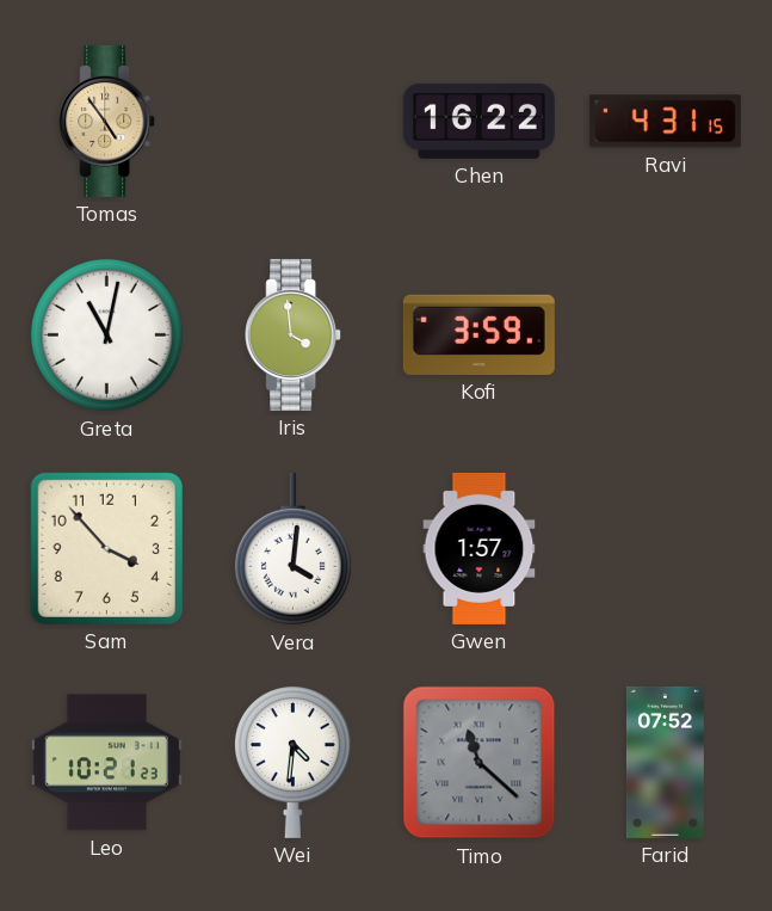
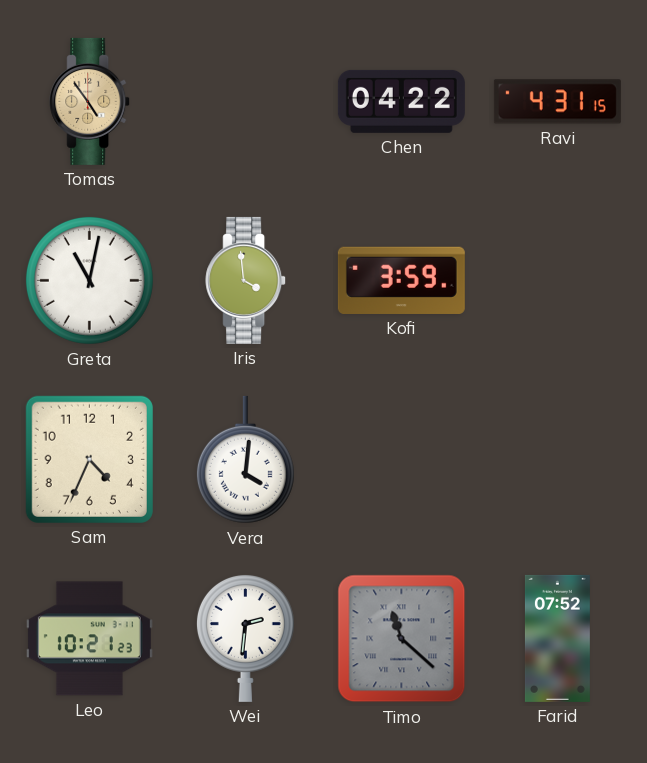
Chen: 16:22 -> 04:22
Sam: 3:53 -> 4:34
Gwen: 1:57 -> none
Wei: 4:31 -> 2:31
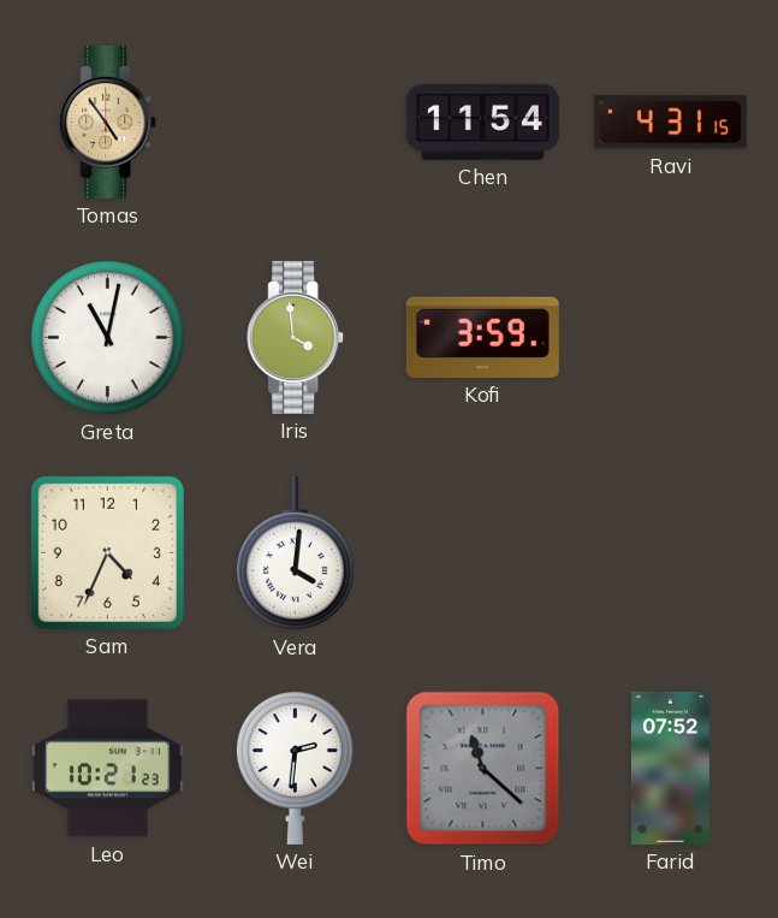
Chen: 04:22 -> 11:54
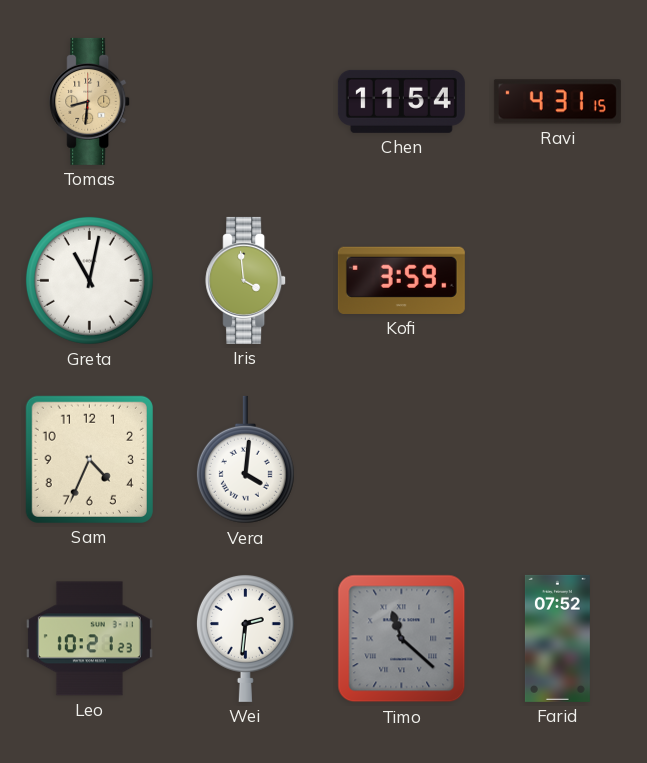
Tomas: 4:54 -> 8:31
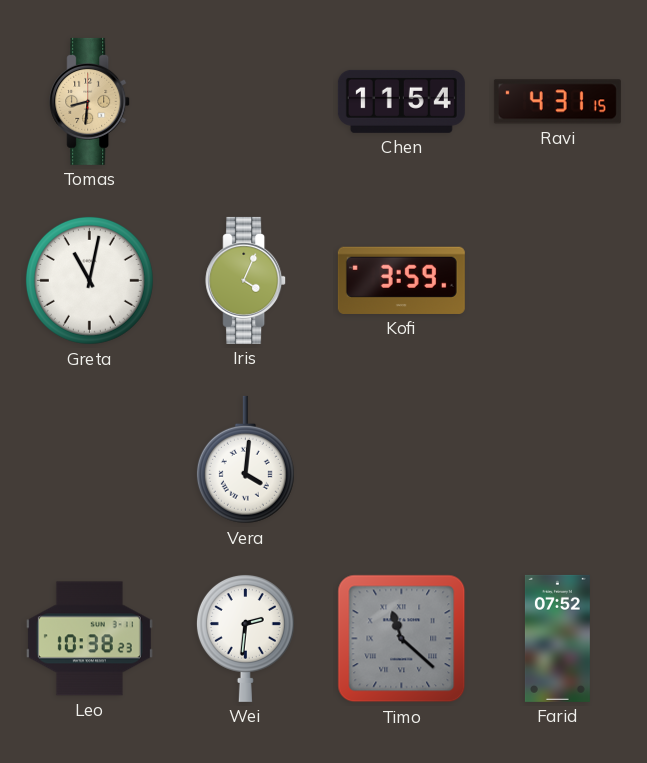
Iris: 3:59 -> 4:04
Sam: 4:34 -> none
Leo: 10:21 -> 10:38
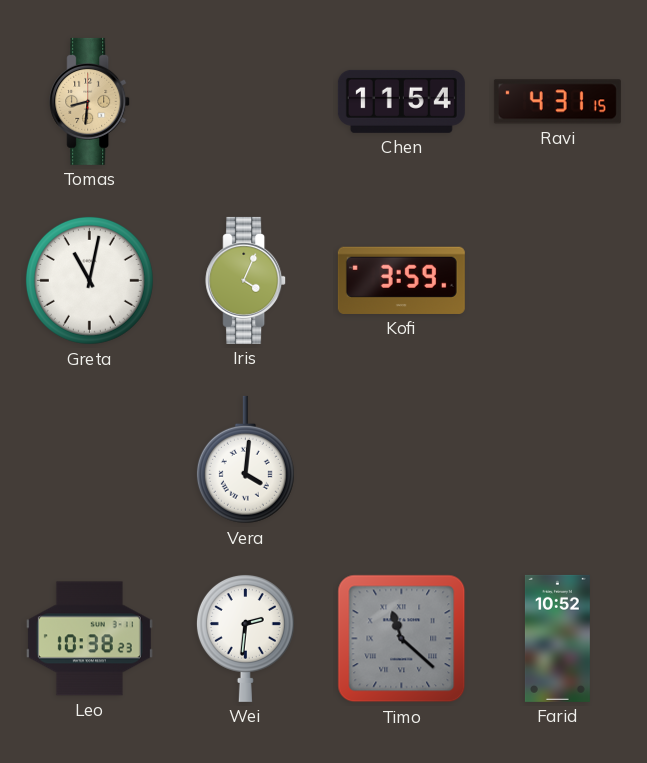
Farid: 07:52 -> 10:52
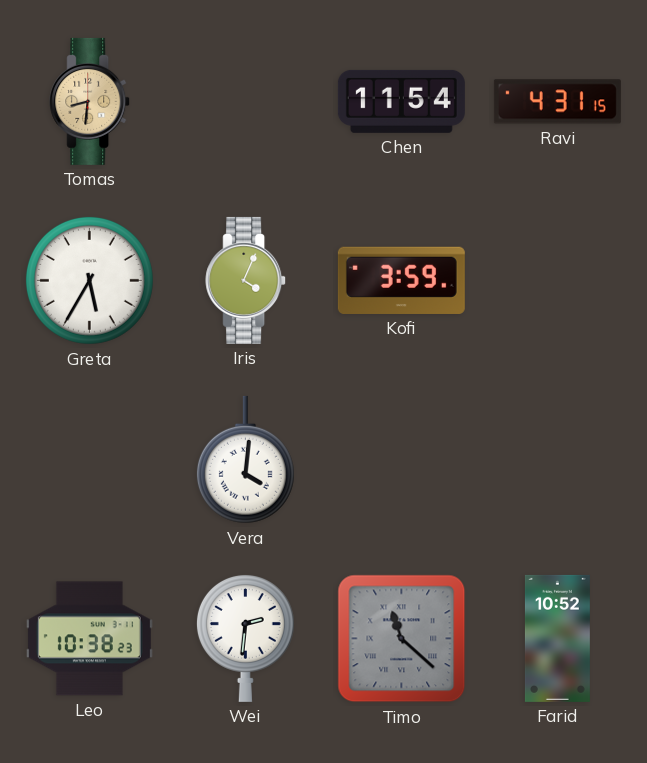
Greta: 11:02 -> 5:35
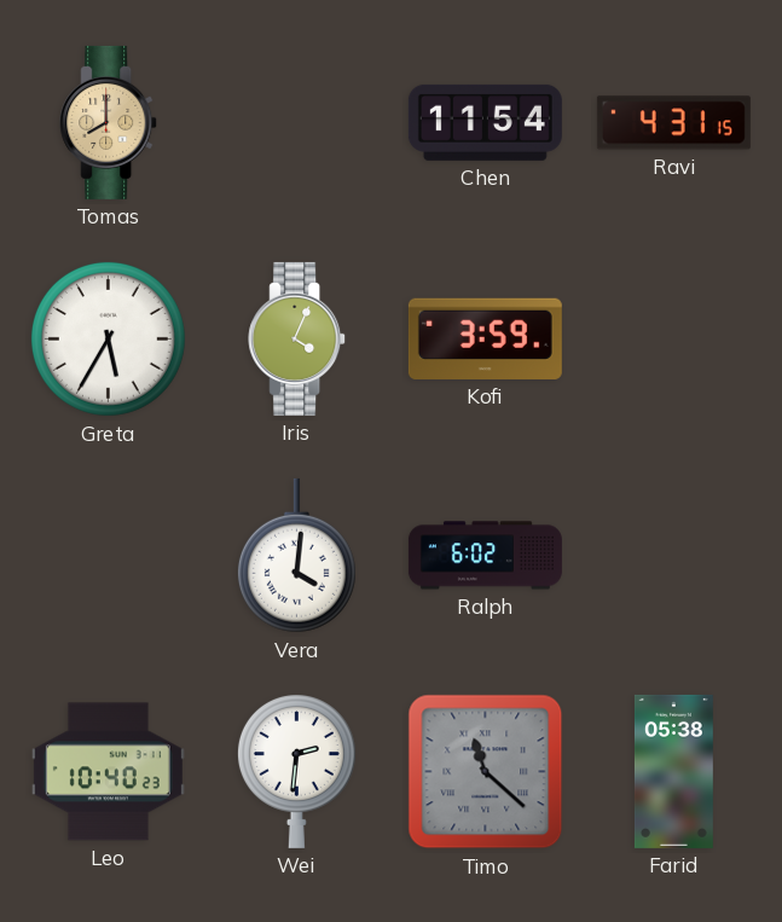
Tomas: 8:31 -> 8:00
Ralph: none -> 6:02
Leo: 10:38 -> 10:40
Farid: 10:52 -> 05:38
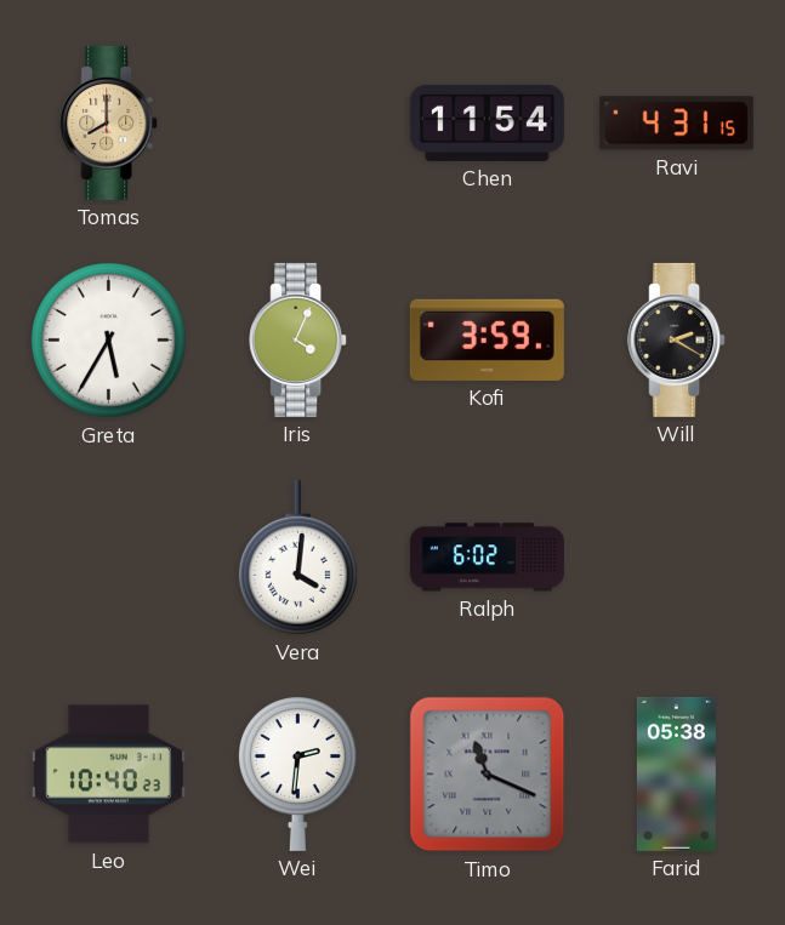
Will: none -> 2:20
Timo: 11:22 -> 11:19
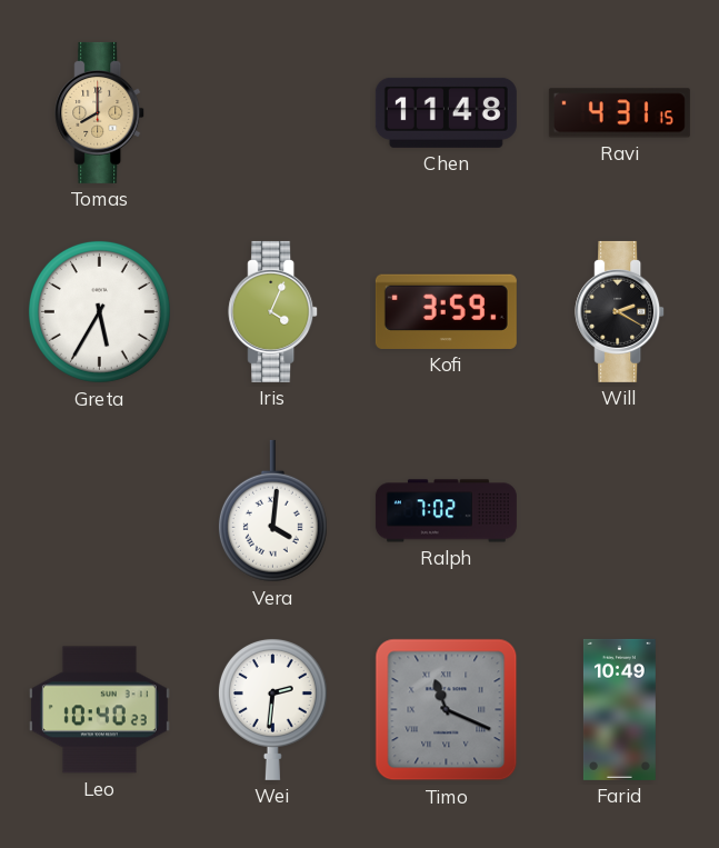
Chen: 11:54 -> 11:48
Ralph: 6:02 -> 7:02
Farid: 05:38 -> 10:49
